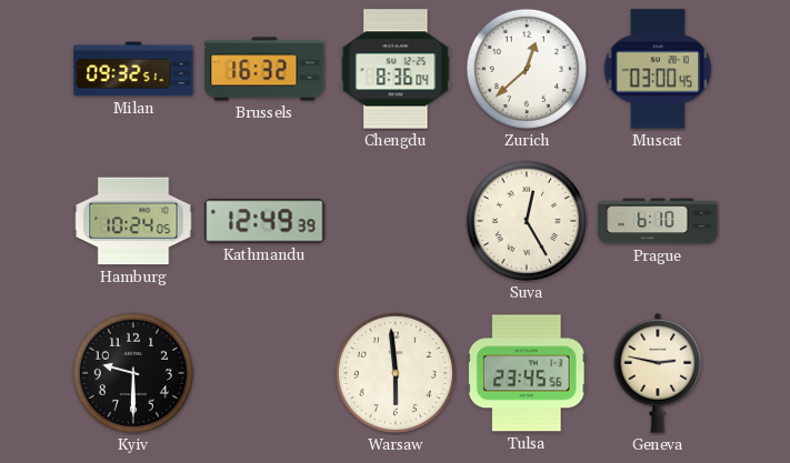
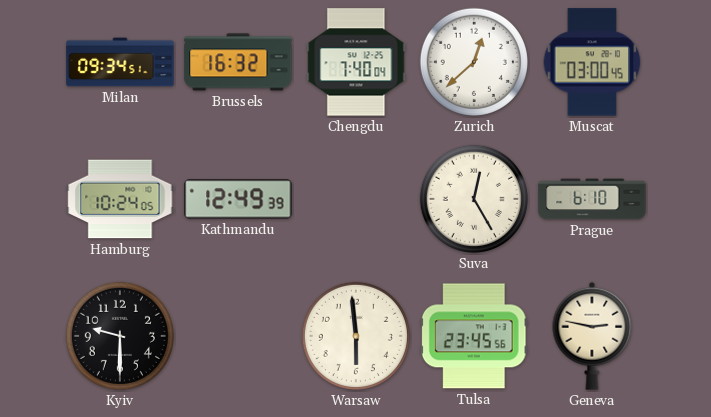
Milan: 09:32 -> 09:34
Chengdu: 8:36 -> 7:40
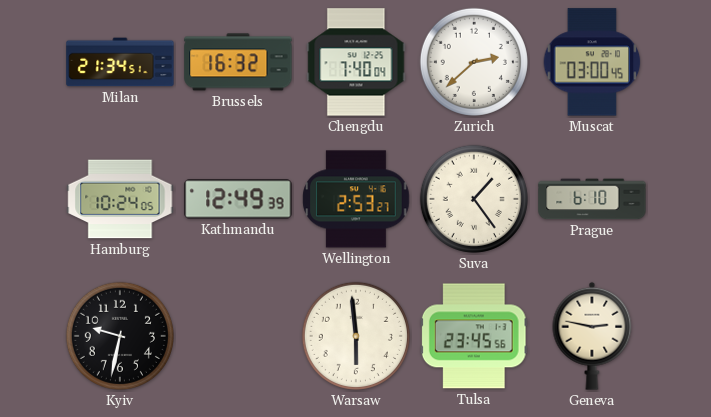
Milan: 09:34 -> 21:34
Zurich: 12:38 -> 2:38
Wellington: none -> 2:53
Suva: 12:25 -> 1:24
Kyiv: 9:30 -> 9:32
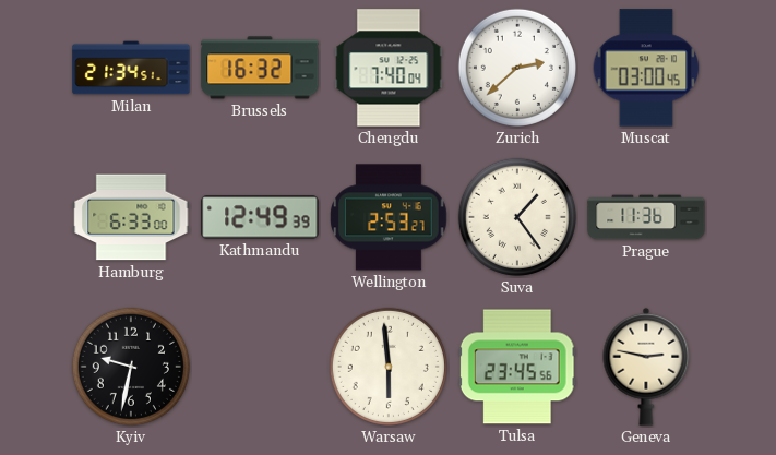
Hamburg: 10:24 -> 6:33
Prague: 6:10 -> 11:36
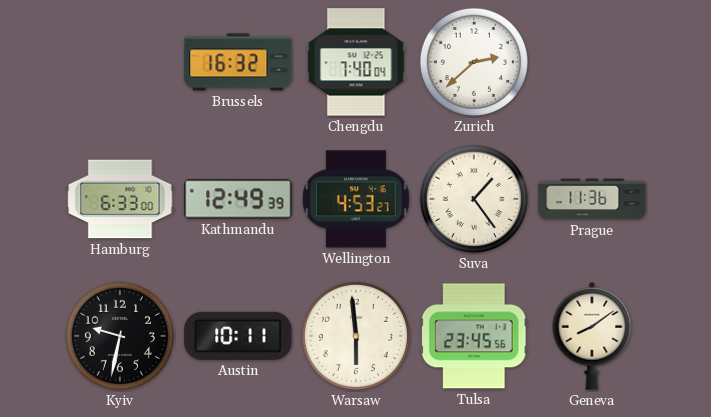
Milan: 21:34 -> none
Muscat: 03:00 -> none
Wellington: 2:53 -> 4:53
Austin: none -> 10:11
Geneva: 2:47 -> 8:09
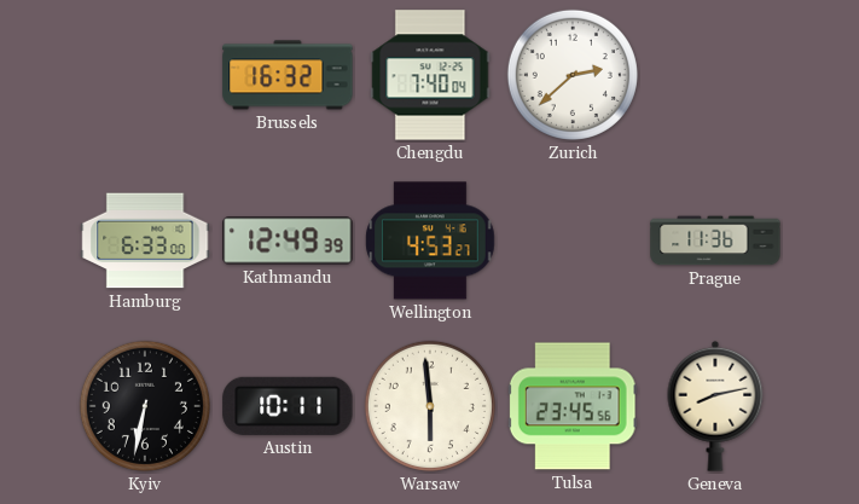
Suva: 1:24 -> none
Kyiv: 9:32 -> 6:32
Geneva: 8:09 -> 8:13
